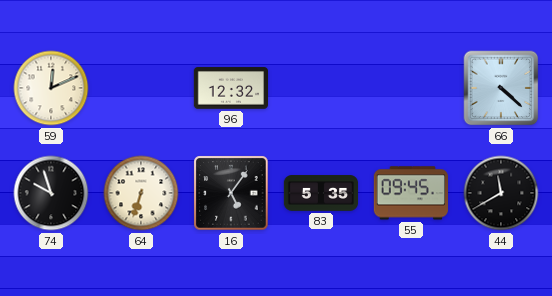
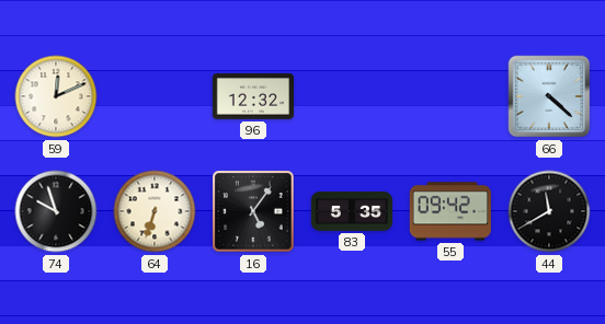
55: 09:45 -> 09:42
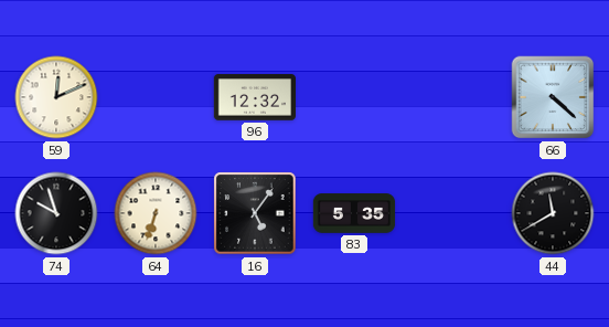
55: 09:42 -> none
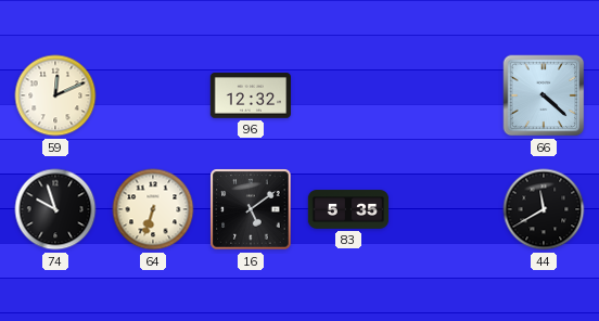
16: 5:06 -> 5:09
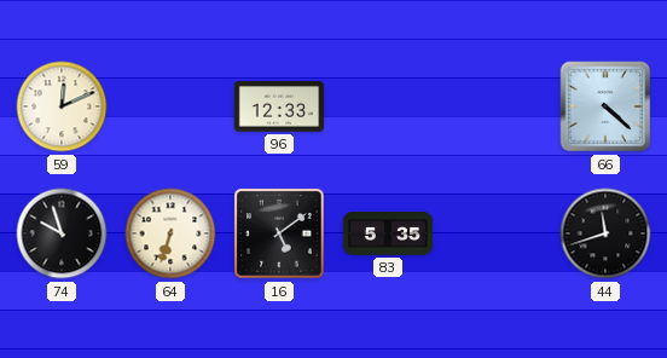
96: 12:32 -> 12:33
44: 11:40 -> 11:42
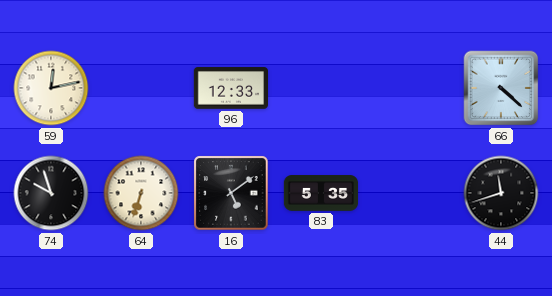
59: 12:11 -> 12:13
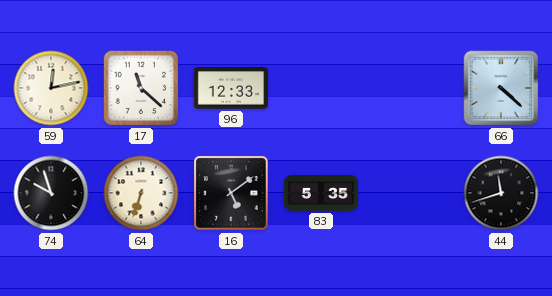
17: none -> 11:22
